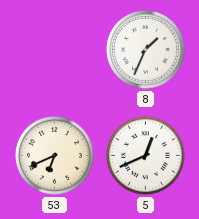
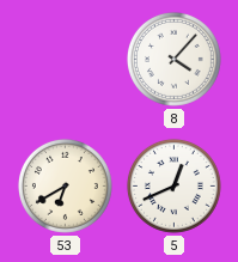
8: 1:34 -> 4:07
53: 6:41 -> 6:40
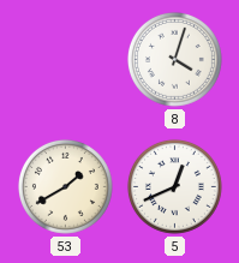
8: 4:07 -> 4:03
53: 6:40 -> 1:40
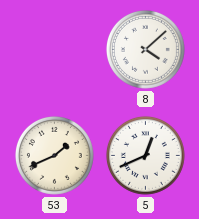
8: 4:03 -> 4:08
53: 1:40 -> 1:41
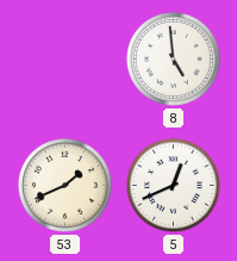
8: 4:08 -> 4:59
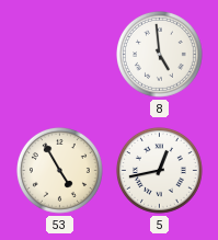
53: 1:41 -> 4:55
5: 12:41 -> 12:43
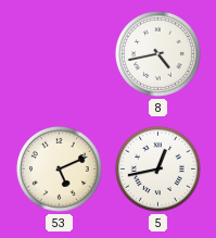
8: 4:59 -> 4:43
53: 4:55 -> 5:11
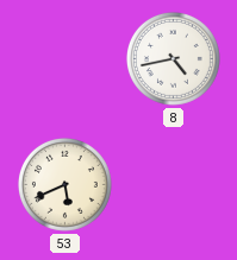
53: 5:11 -> 5:41
5: 12:43 -> none
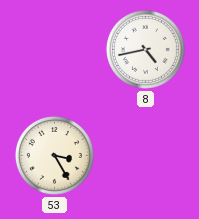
53: 5:41 -> 3:25
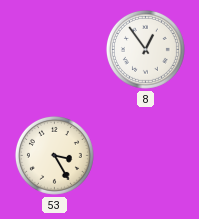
8: 4:43 -> 12:54
